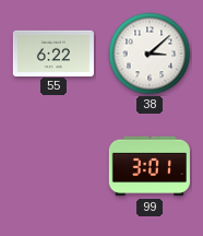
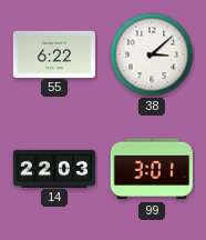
14: none -> 22:03
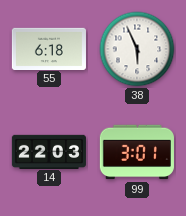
55: 6:22 -> 6:18
38: 3:08 -> 5:56
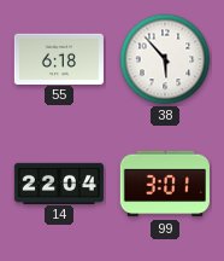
38: 5:56 -> 5:53
14: 22:03 -> 22:04
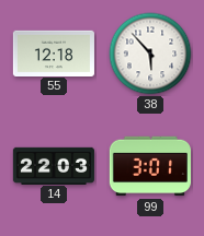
55: 6:18 -> 12:18
14: 22:04 -> 22:03
